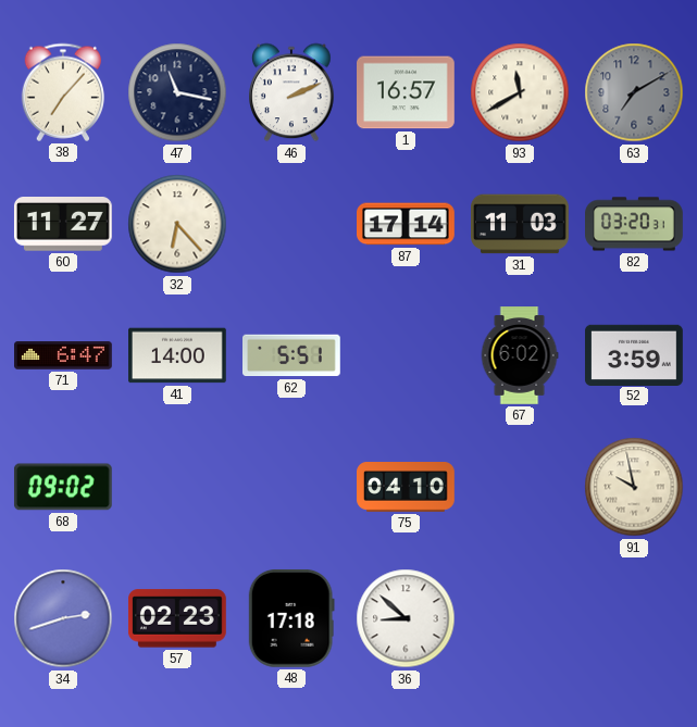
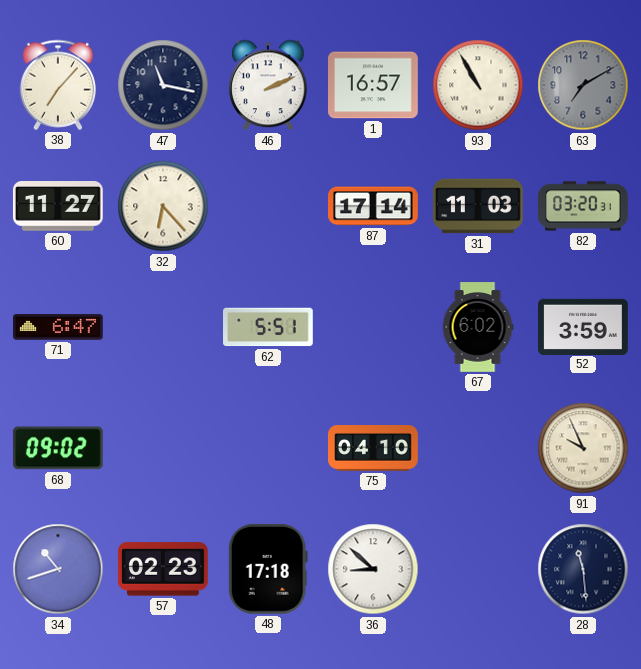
93: 11:40 -> 10:55
41: 14:00 -> none
91: 9:58 -> 9:56
34: 2:42 -> 10:42
28: none -> 11:29
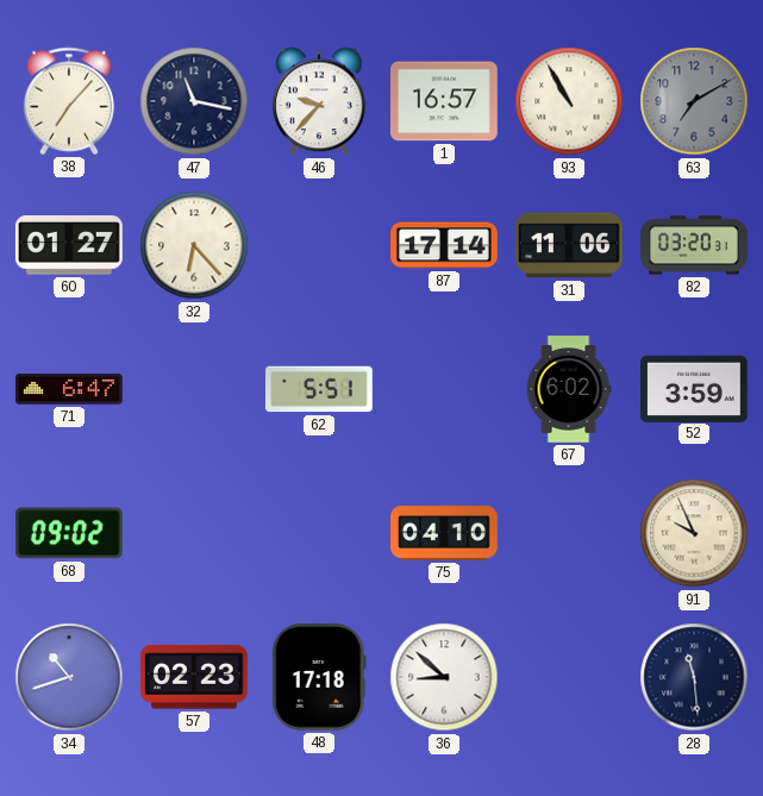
46: 2:11 -> 9:37
60: 11:27 -> 01:27
31: 11:03 -> 11:06
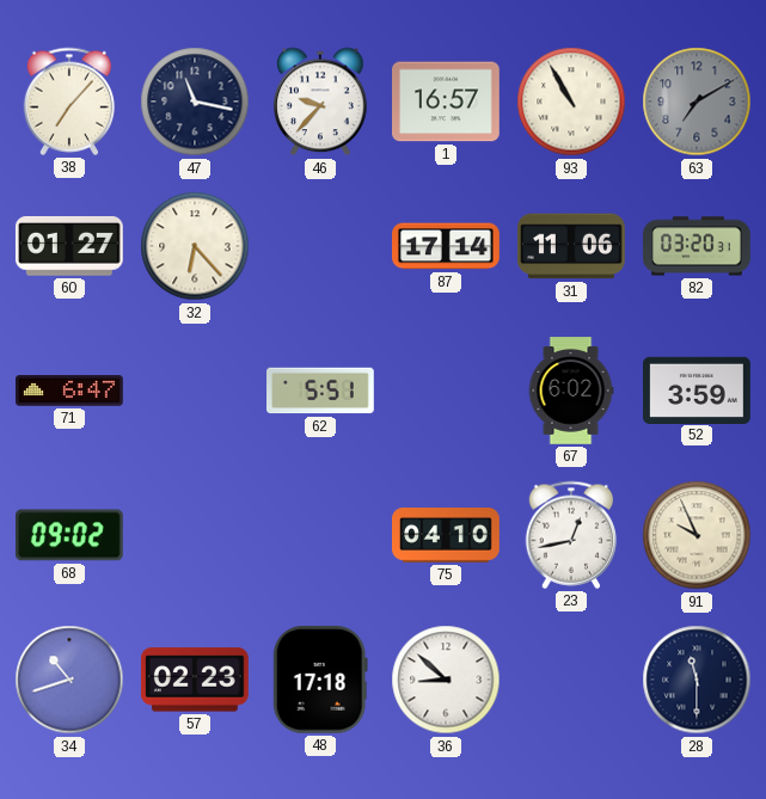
23: none -> 12:43
28: 11:29 -> 11:30
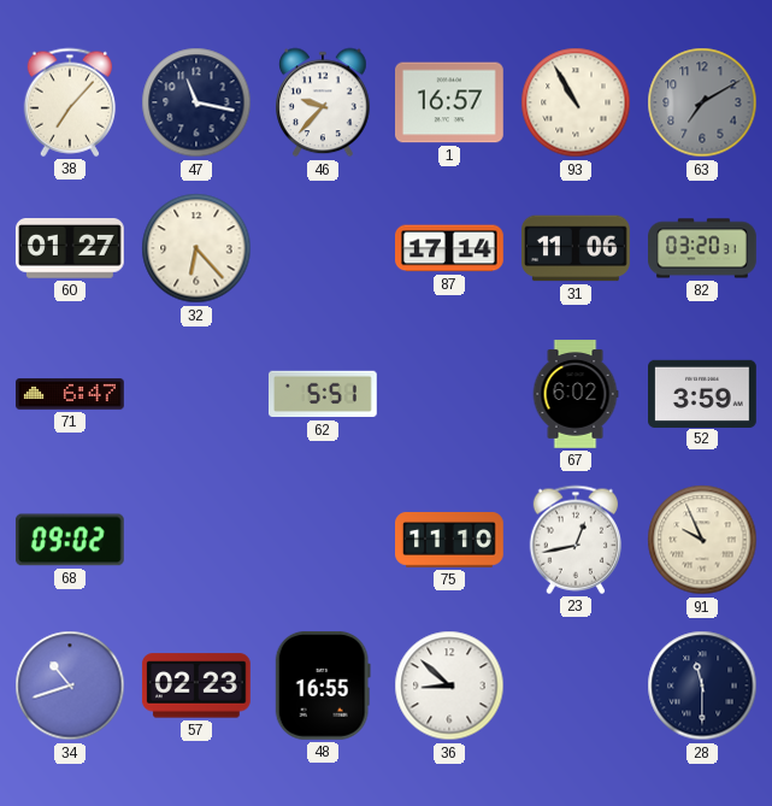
75: 04:10 -> 11:10
48: 17:18 -> 16:55
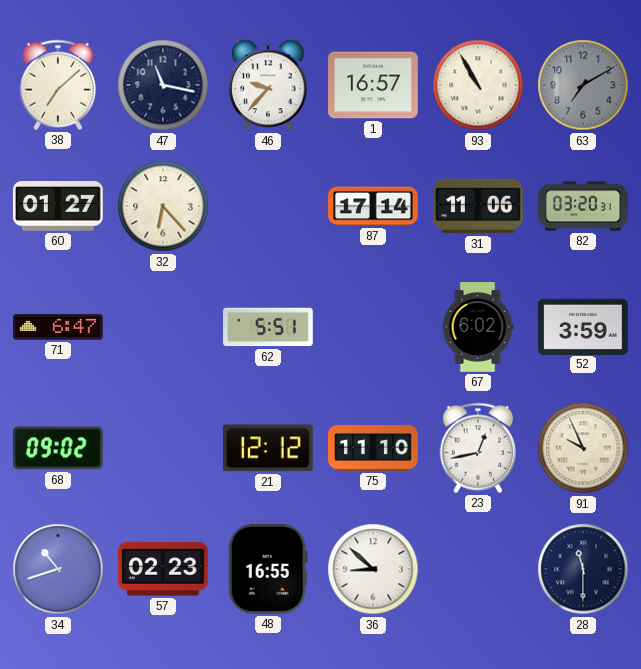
38: 7:07 -> 7:08
21: none -> 12:12
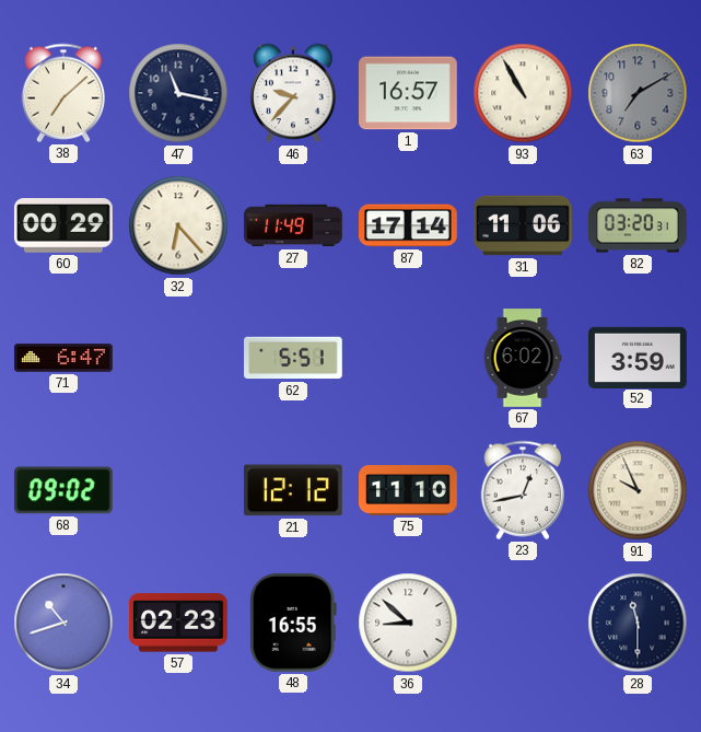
60: 01:27 -> 00:29
27: none -> 11:49
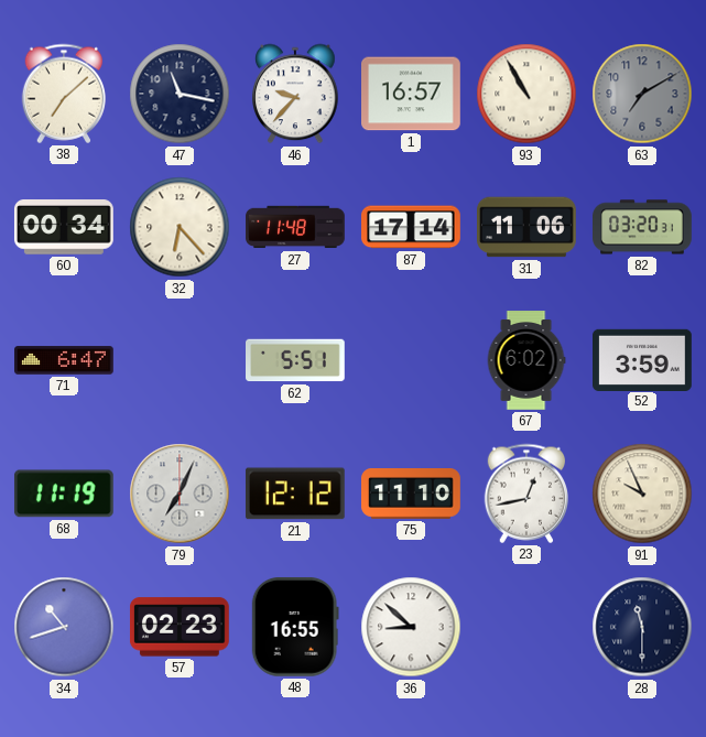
60: 00:29 -> 00:34
27: 11:49 -> 11:48
68: 09:02 -> 11:19
79: none -> 7:04
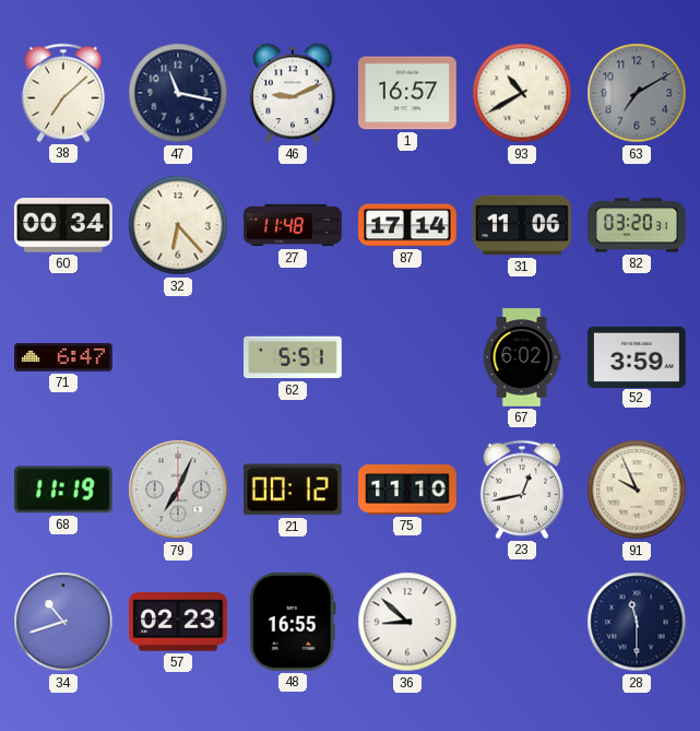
46: 9:37 -> 9:11
93: 10:55 -> 10:40
21: 12:12 -> 00:12
